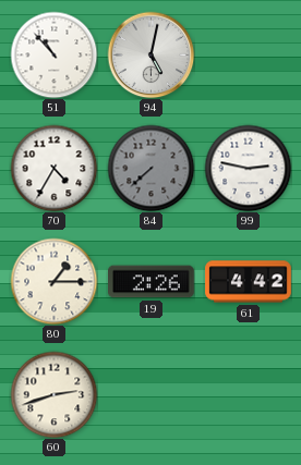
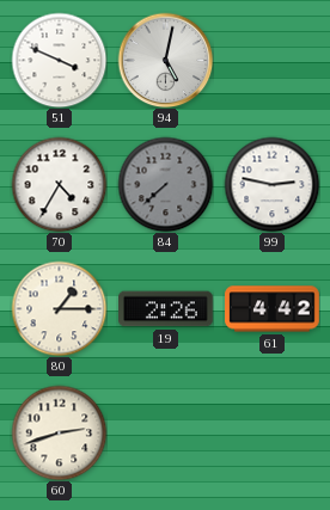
51: 10:53 -> 3:49
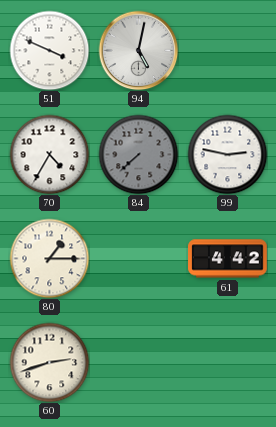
19: 2:26 -> none
